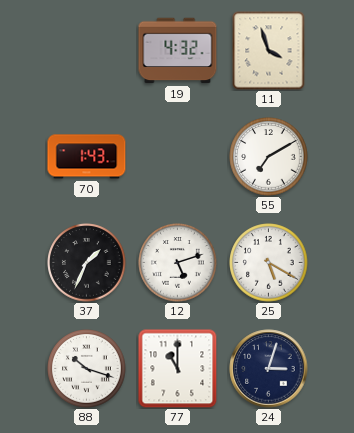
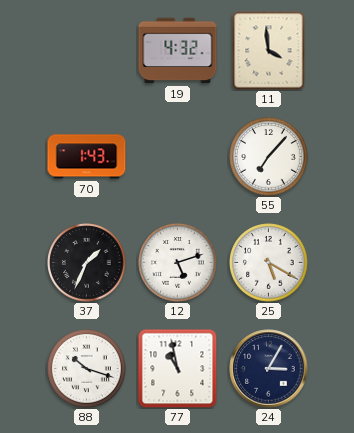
11: 3:57 -> 3:59
55: 7:10 -> 7:07
77: 11:00 -> 10:58
24: 3:03 -> 3:05
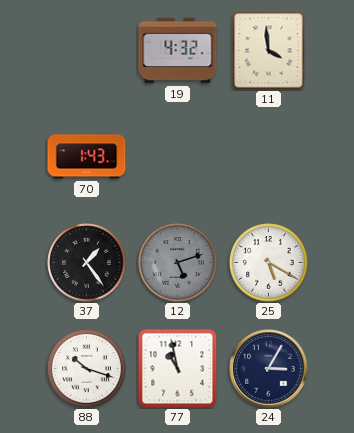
55: 7:07 -> none
37: 1:34 -> 1:24
12 dial: white -> grey
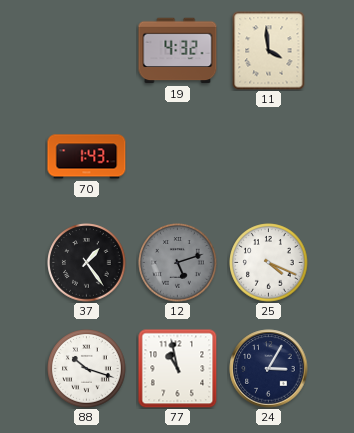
25: 5:20 -> 4:19
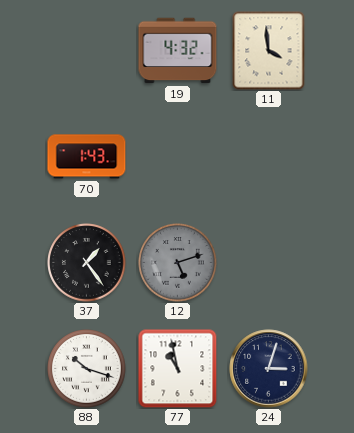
25: 4:19 -> none
24: 3:05 -> 3:03
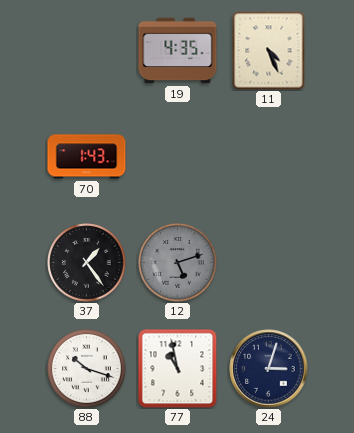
19: 4:32 -> 4:35
11: 3:59 -> 4:26
